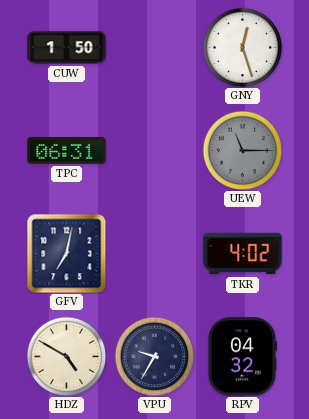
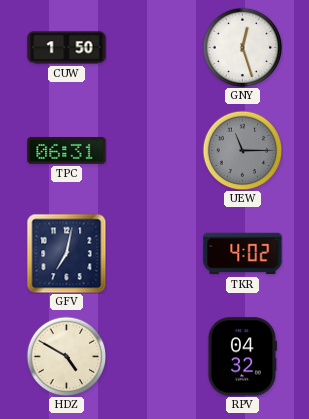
VPU: 9:35 -> none
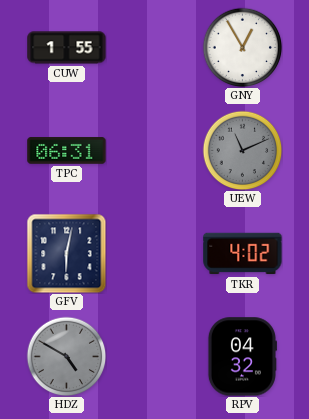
CUW: 1:50 -> 1:55
GNY: 12:27 -> 12:55
UEW: 11:15 -> 11:11
GFV: 7:02 -> 6:02
HDZ dial: cream -> grey
